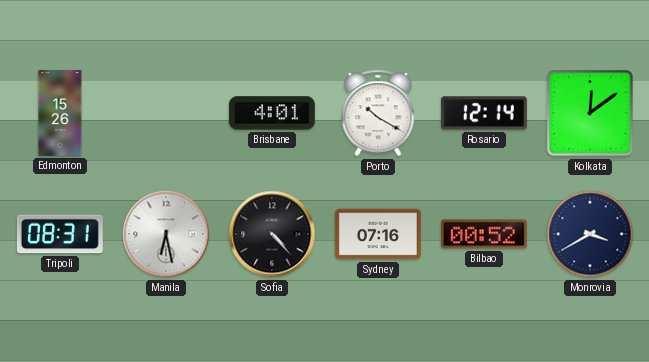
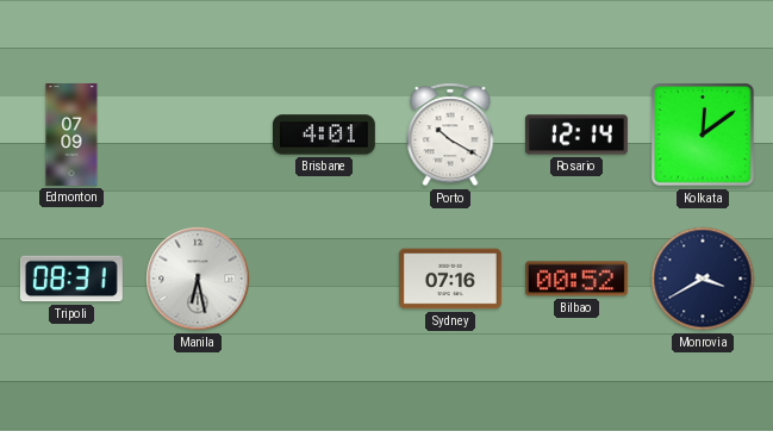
Edmonton: 15:26 -> 07:09
Sofia: 4:23 -> none
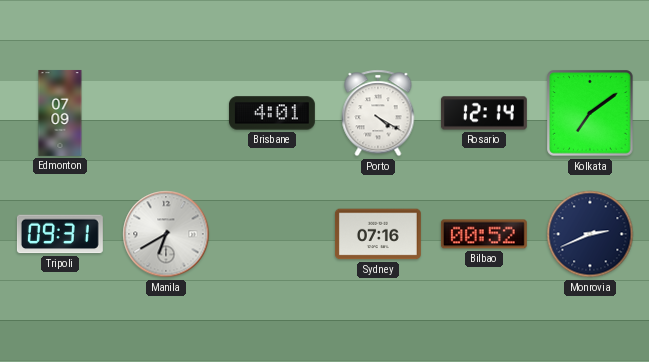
Porto: 10:20 -> 4:20
Kolkata: 12:09 -> 7:09
Tripoli: 08:31 -> 09:31
Manila: 6:28 -> 6:40
Monrovia: 3:40 -> 2:41
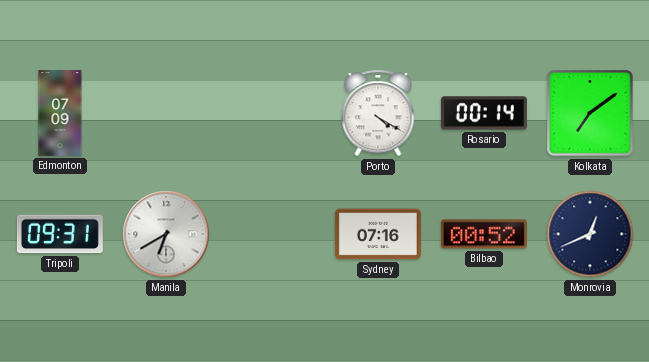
Brisbane: 4:01 -> none
Rosario: 12:14 -> 00:14
Monrovia: 2:41 -> 12:41
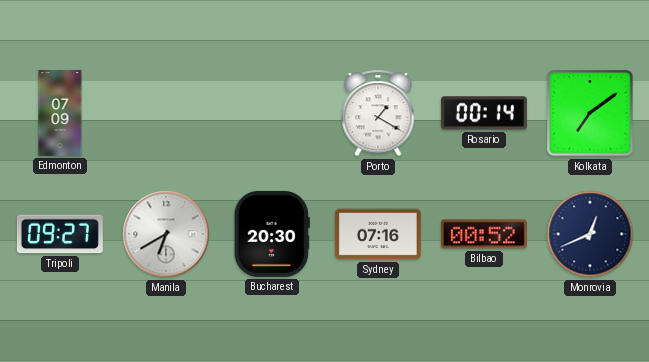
Porto: 4:20 -> 1:20
Tripoli: 09:31 -> 09:27
Bucharest: none -> 20:30
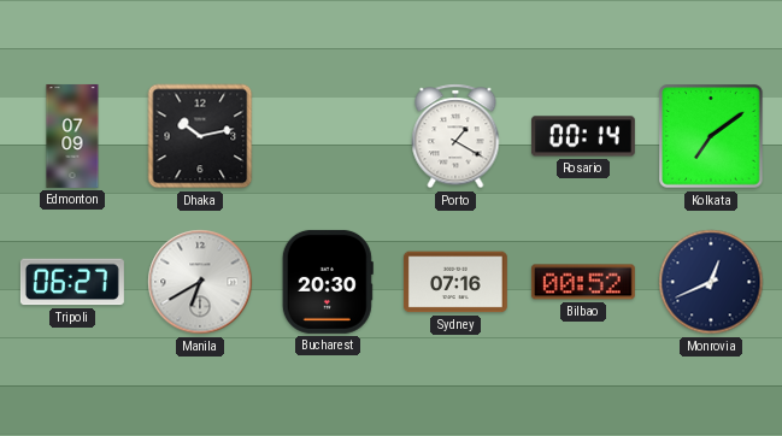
Dhaka: none -> 10:13
Tripoli: 09:27 -> 06:27
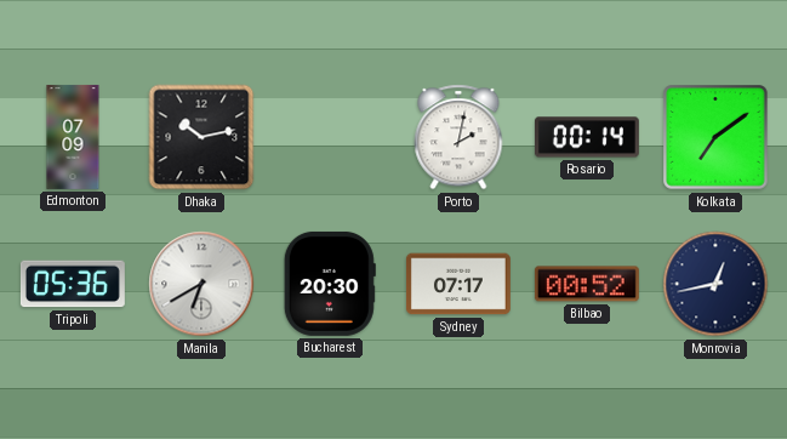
Porto: 1:20 -> 2:02
Tripoli: 06:27 -> 05:36
Sydney: 07:16 -> 07:17
Monrovia: 12:41 -> 12:43
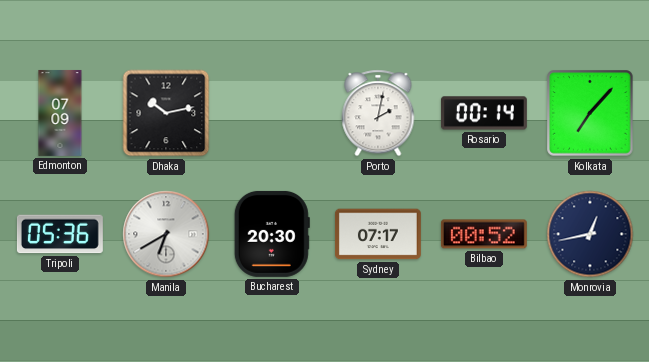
Kolkata: 7:09 -> 7:07
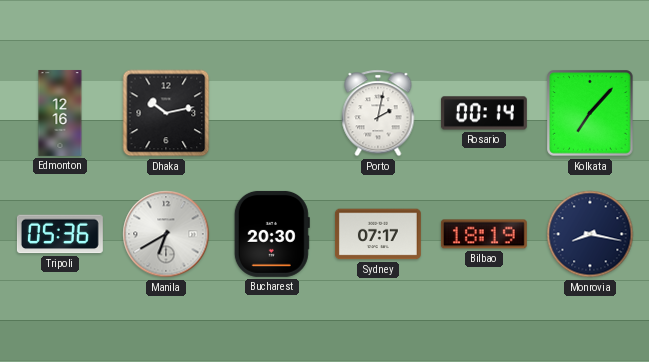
Edmonton: 07:09 -> 12:16
Bilbao: 00:52 -> 18:19
Monrovia: 12:43 -> 8:17
